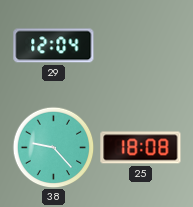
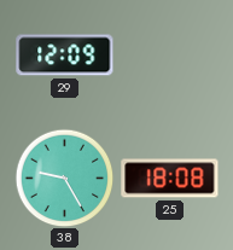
29: 12:04 -> 12:09
38: 9:23 -> 9:25
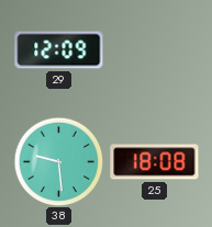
38: 9:25 -> 9:29
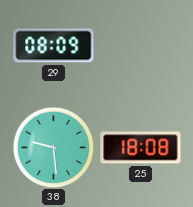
29: 12:09 -> 08:09
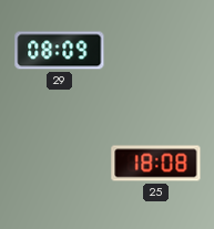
38: 9:29 -> none
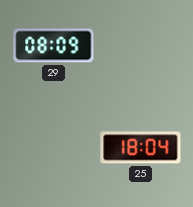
25: 18:08 -> 18:04
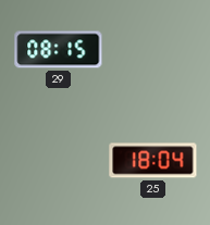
29: 08:09 -> 08:15
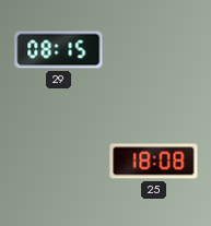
25: 18:04 -> 18:08
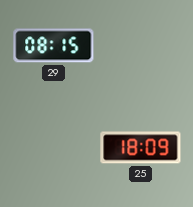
25: 18:08 -> 18:09
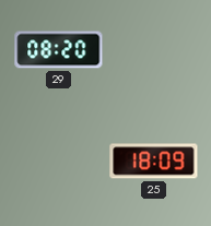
29: 08:15 -> 08:20
